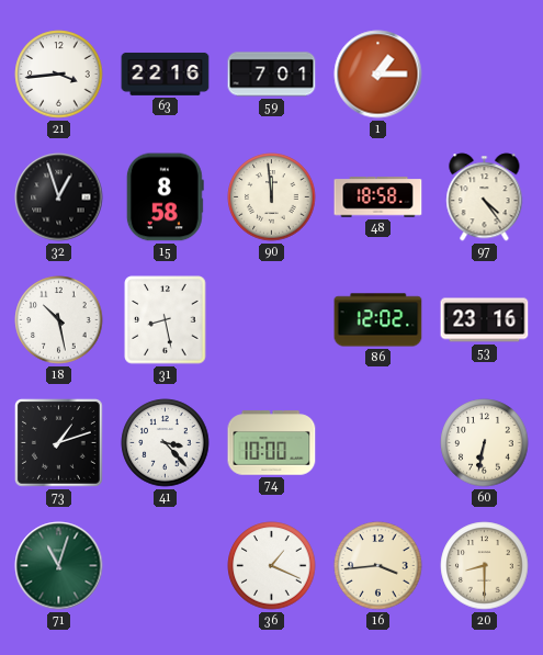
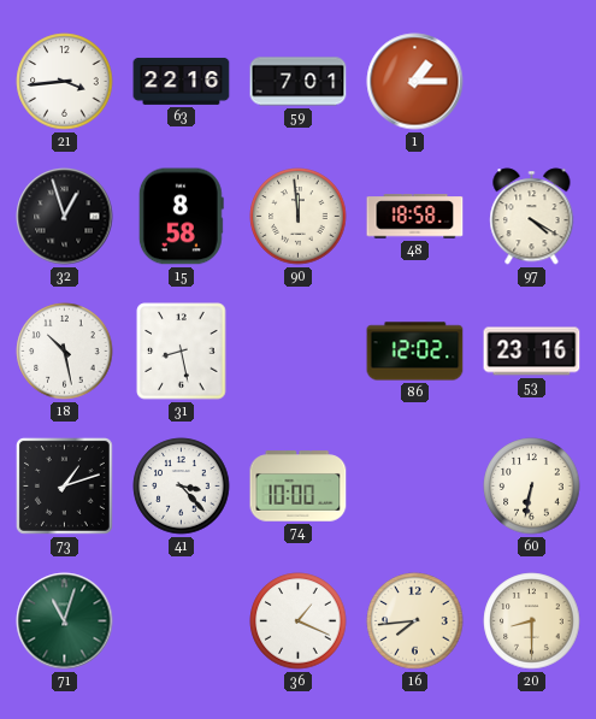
97: 4:24 -> 4:20
16: 3:44 -> 7:44
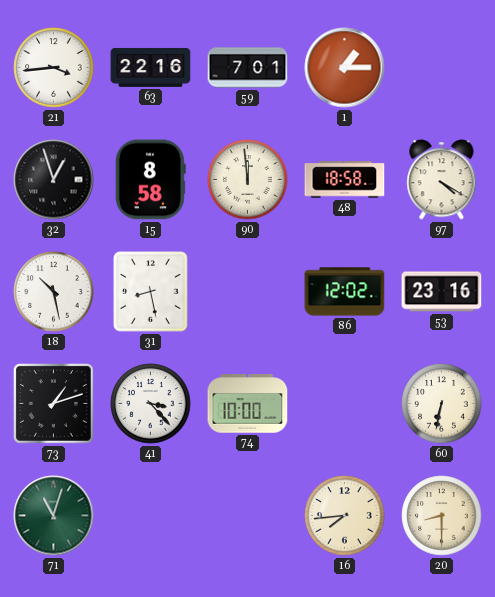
36: 1:19 -> none
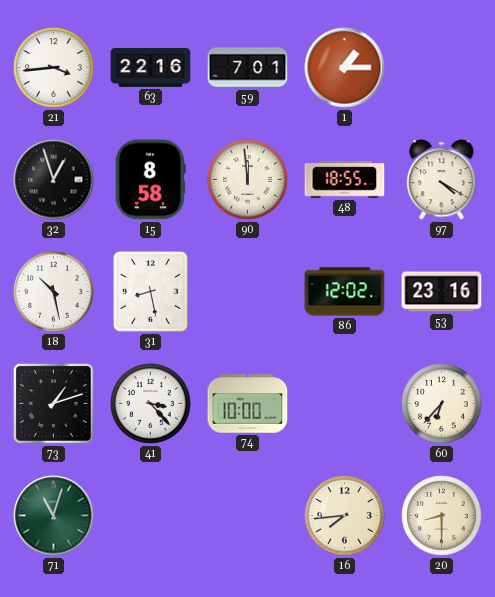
48: 18:58 -> 18:55
60: 6:32 -> 6:37
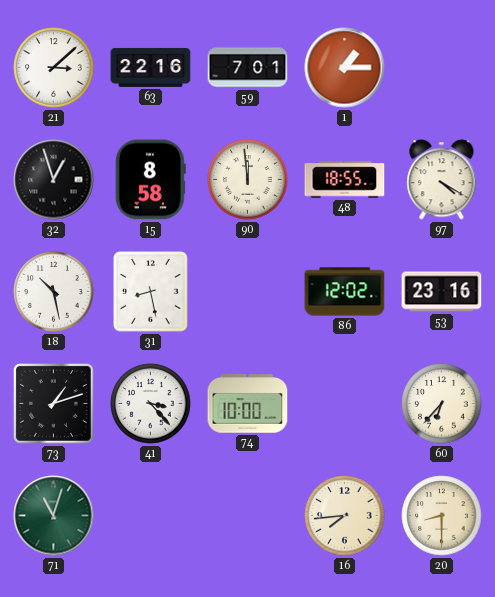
21: 3:44 -> 3:08
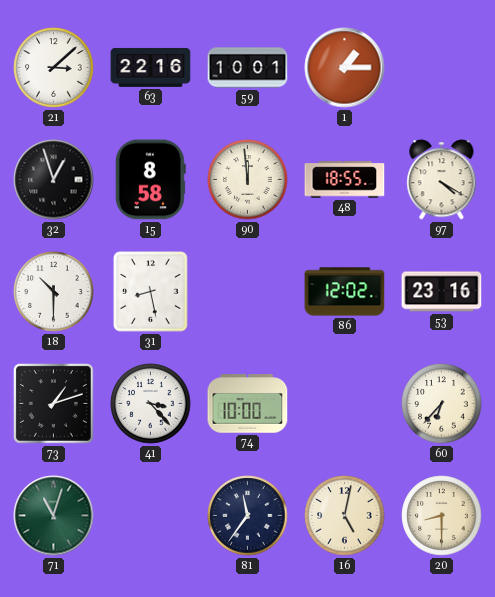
59: 7:01 -> 10:01
18: 10:28 -> 10:30
81: none -> 11:36
16: 7:44 -> 5:02
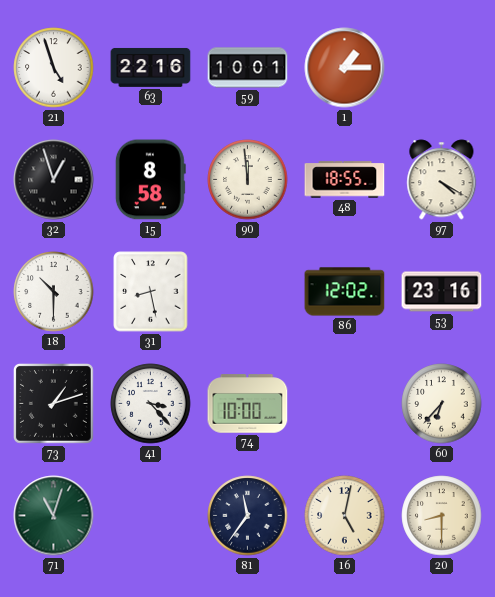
21: 3:08 -> 4:57
